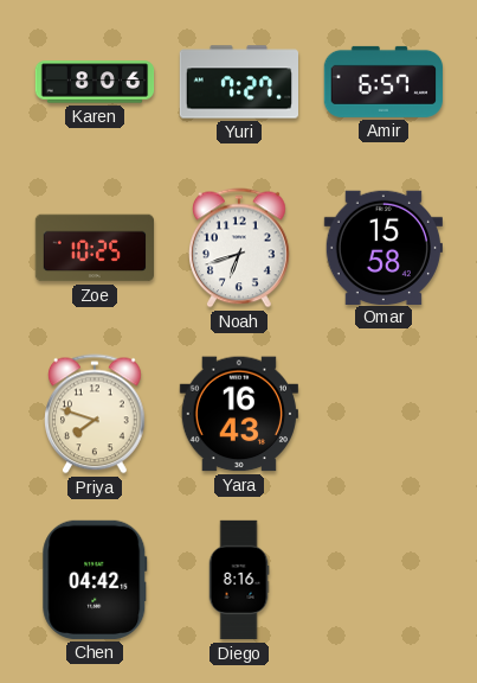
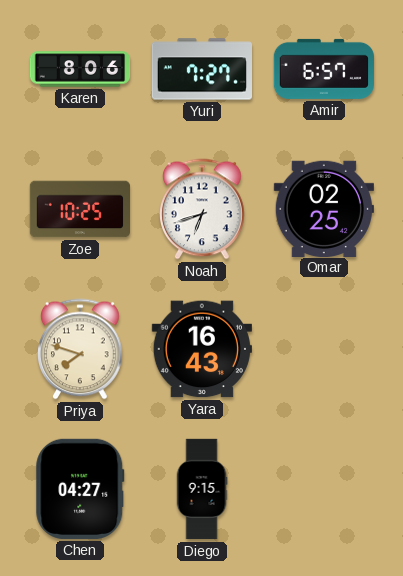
Omar: 15:58 -> 02:25
Chen: 04:42 -> 04:27
Diego: 8:16 -> 9:15
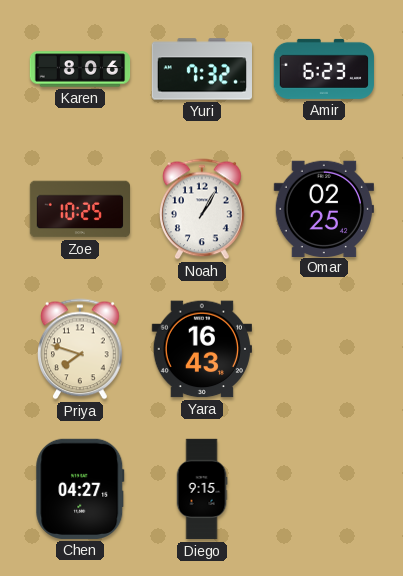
Yuri: 7:27 -> 7:32
Amir: 6:57 -> 6:23
Noah: 6:42 -> 1:05
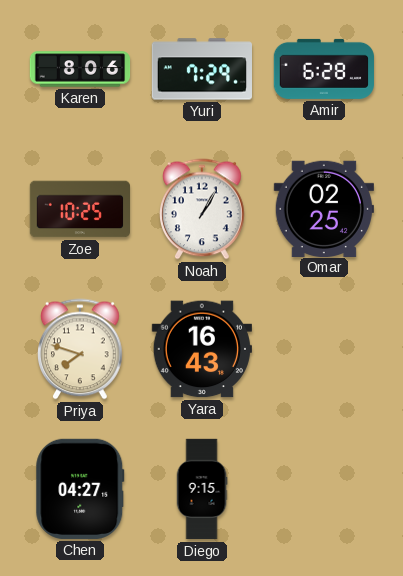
Yuri: 7:32 -> 7:29
Amir: 6:23 -> 6:28
